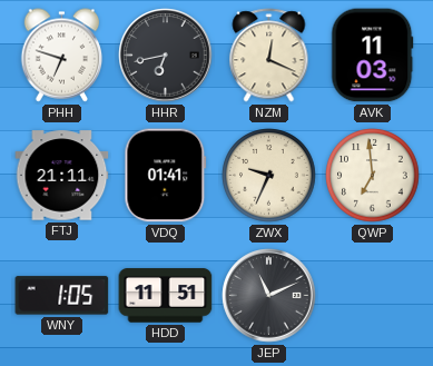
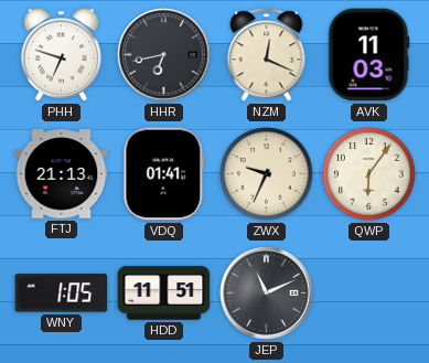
FTJ: 21:11 -> 21:13
QWP: 6:59 -> 6:06
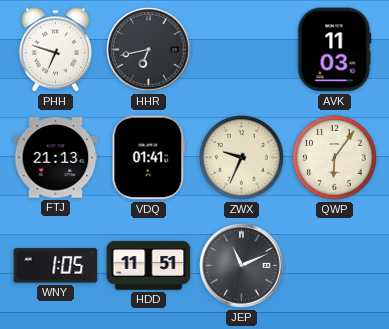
NZM: 12:19 -> none
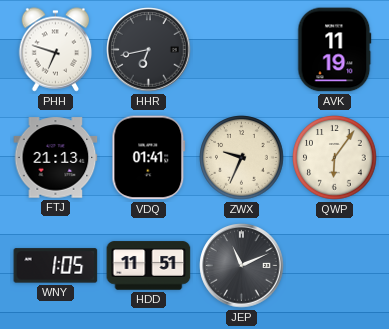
AVK: 11:03 -> 11:19
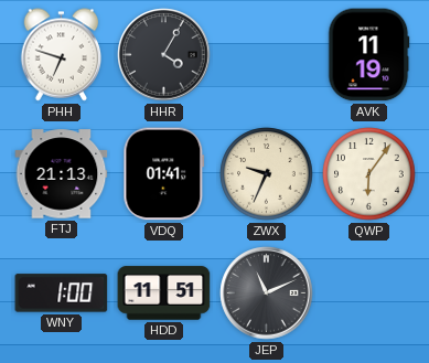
HHR: 6:43 -> 4:05
WNY: 1:05 -> 1:00
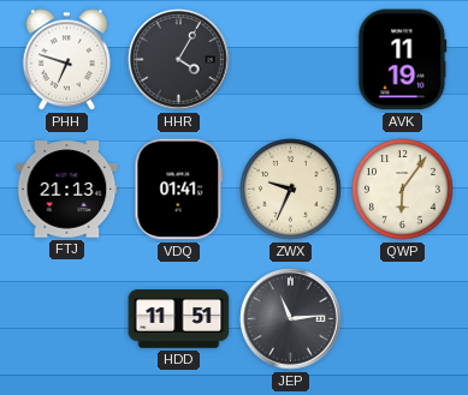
WNY: 1:00 -> none
JEP: 11:11 -> 11:14
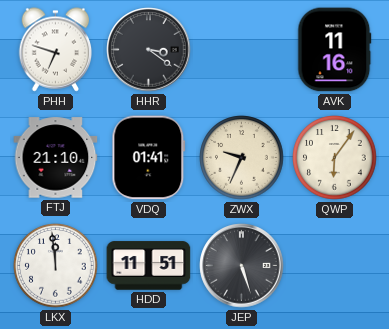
HHR: 4:05 -> 3:21
AVK: 11:19 -> 11:16
FTJ: 21:13 -> 21:10
LKX: none -> 11:59
JEP: 11:14 -> 5:27
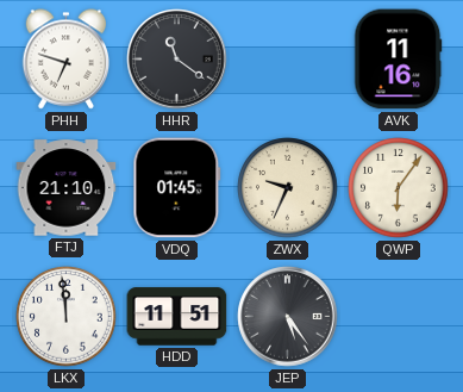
HHR: 3:21 -> 11:21
VDQ: 01:41 -> 01:45
JEP: 5:27 -> 5:24
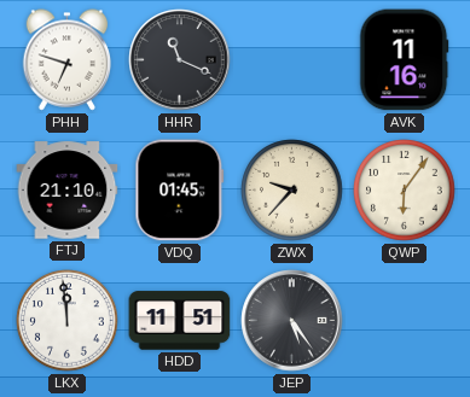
HHR: 11:21 -> 11:19
ZWX: 9:34 -> 9:37
